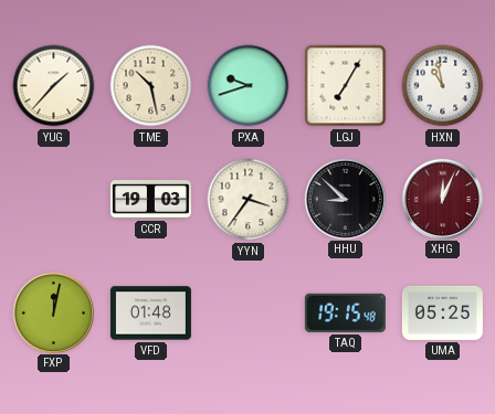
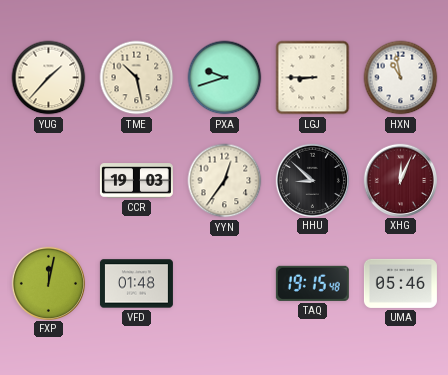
LGJ: 7:05 -> 8:45
YYN: 3:36 -> 12:36
UMA: 05:25 -> 05:46
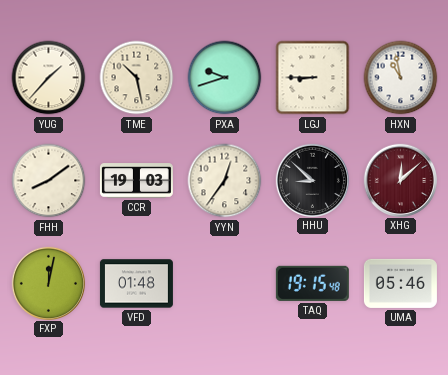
FHH: none -> 8:09
XHG: 12:04 -> 12:08
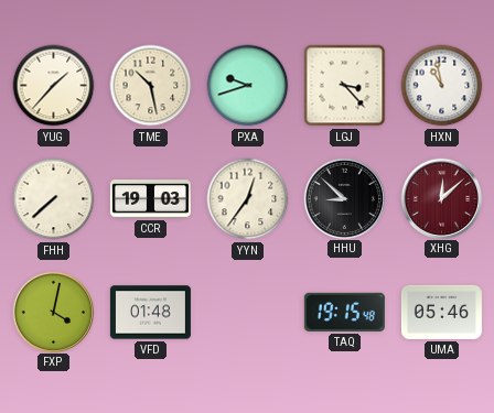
LGJ: 8:45 -> 3:23
FHH: 8:09 -> 7:38
FXP: 12:02 -> 4:02
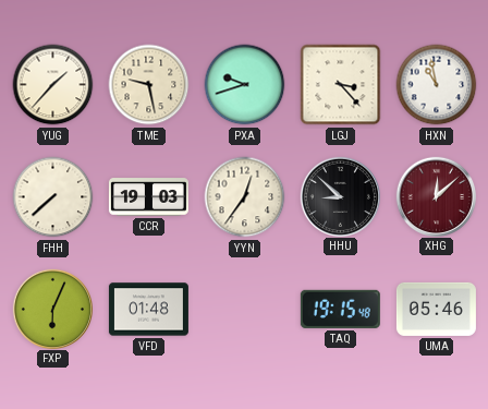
TME: 10:28 -> 9:28
FXP: 4:02 -> 6:04
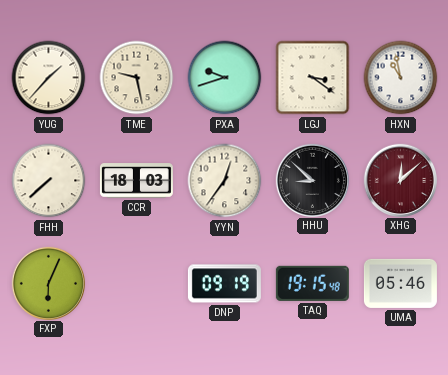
LGJ: 3:23 -> 3:21
CCR: 19:03 -> 18:03
VFD: 01:48 -> none
DNP: none -> 09:19
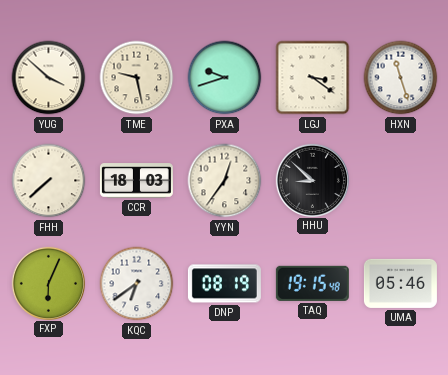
YUG: 1:37 -> 3:52
HXN: 10:58 -> 11:27
XHG: 12:08 -> none
KQC: none -> 6:39
DNP: 09:19 -> 08:19
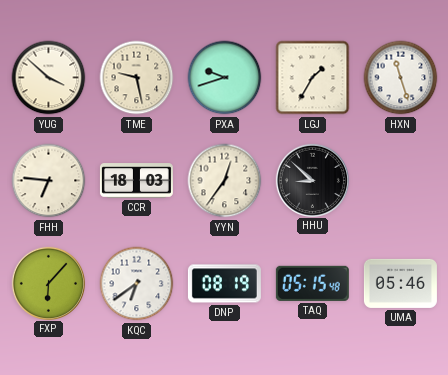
LGJ: 3:21 -> 1:35
FHH: 7:38 -> 6:46
FXP: 6:04 -> 6:07
TAQ: 19:15 -> 05:15
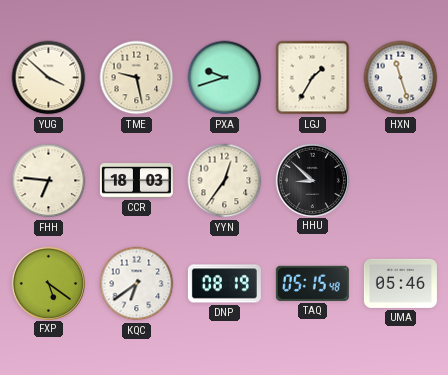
FXP: 6:07 -> 5:21
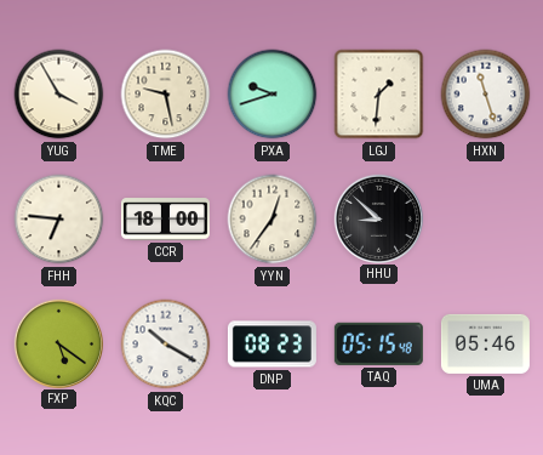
YUG: 3:52 -> 3:55
LGJ: 1:35 -> 1:31
CCR: 18:03 -> 18:00
KQC: 6:39 -> 10:20
DNP: 08:19 -> 08:23
